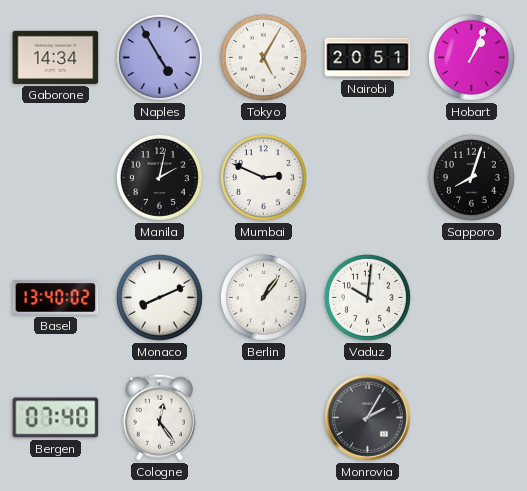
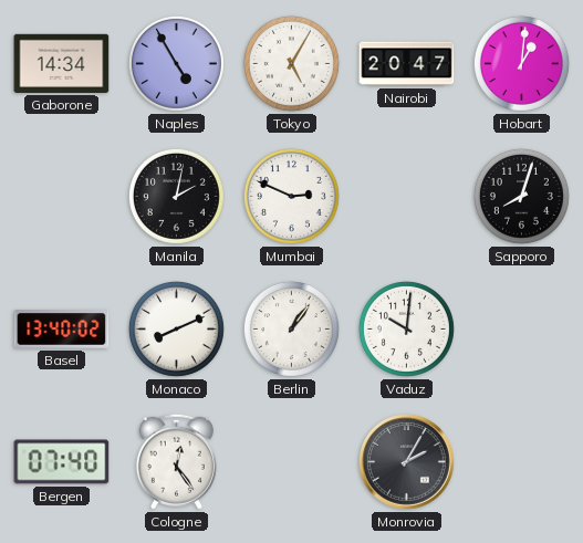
Nairobi: 20:51 -> 20:47
Hobart: 1:04 -> 1:01
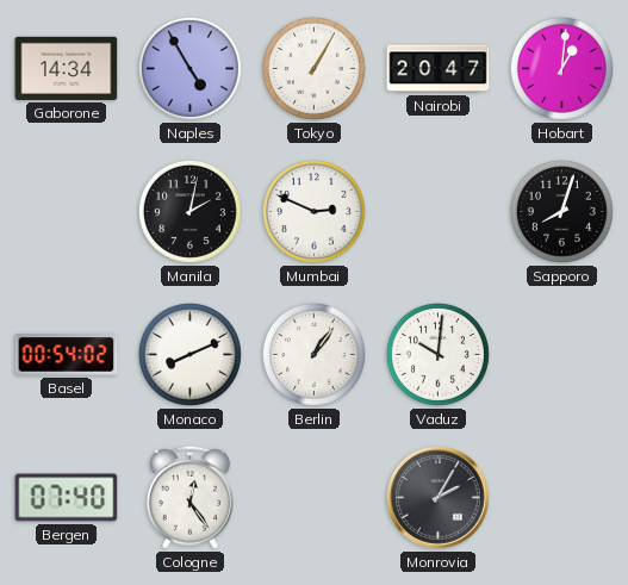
Tokyo: 5:05 -> 1:05
Basel: 13:40 -> 00:54
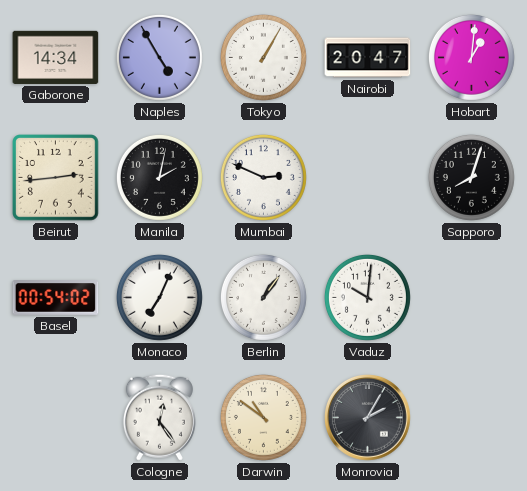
Beirut: none -> 2:44
Monaco: 8:11 -> 7:04
Bergen: 07:40 -> none
Darwin: none -> 10:51
